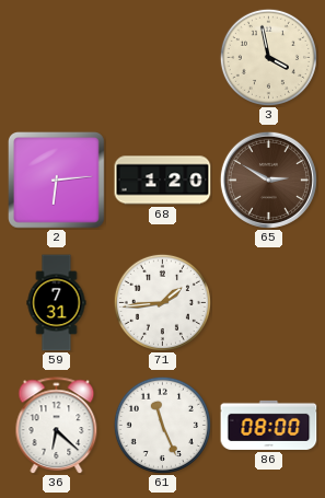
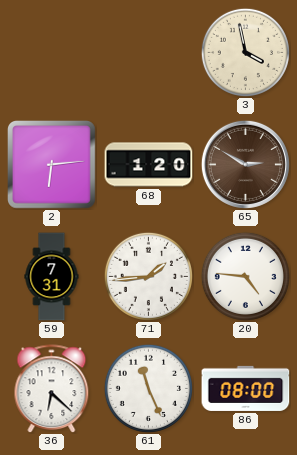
20: none -> 4:46
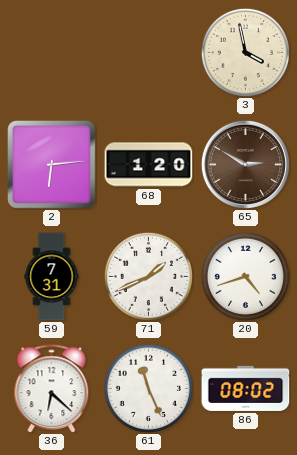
71: 1:44 -> 1:41
20: 4:46 -> 4:42
86: 08:00 -> 08:02
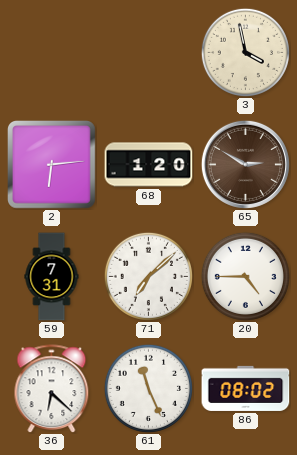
71: 1:41 -> 7:08
20: 4:42 -> 4:45
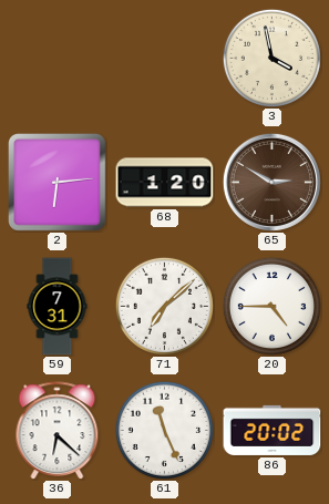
86: 08:02 -> 20:02
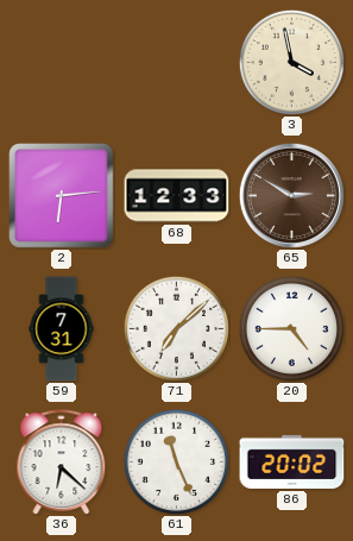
68: 1:20 -> 12:33
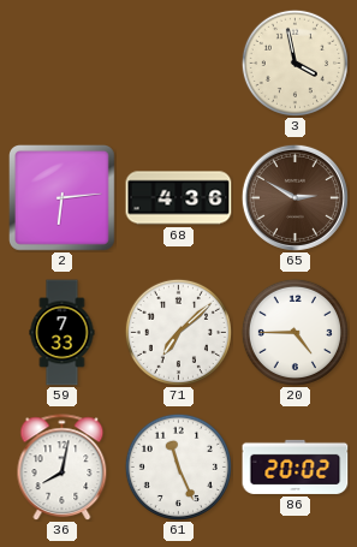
68: 12:33 -> 4:36
59: 7:31 -> 7:33
36: 6:22 -> 8:02
